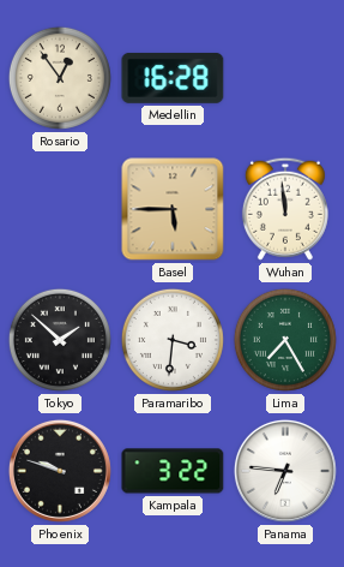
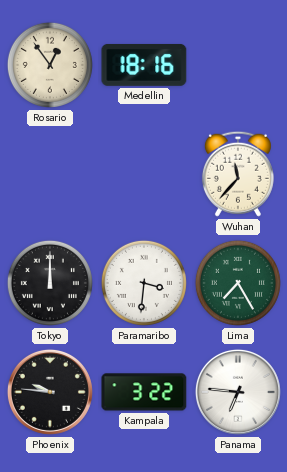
Medellin: 16:28 -> 18:16
Basel: 5:45 -> none
Wuhan: 11:59 -> 11:37
Tokyo: 1:52 -> 12:00
Phoenix: 9:48 -> 9:46
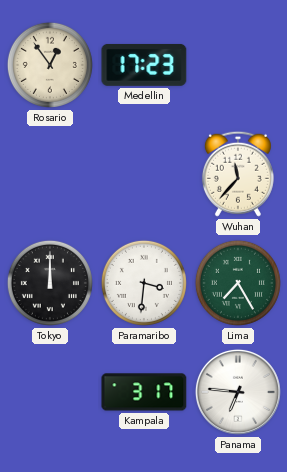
Medellin: 18:16 -> 17:23
Phoenix: 9:46 -> none
Kampala: 3:22 -> 3:17
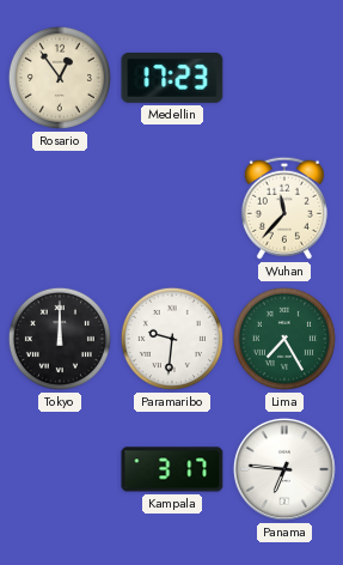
Paramaribo: 3:31 -> 9:31
